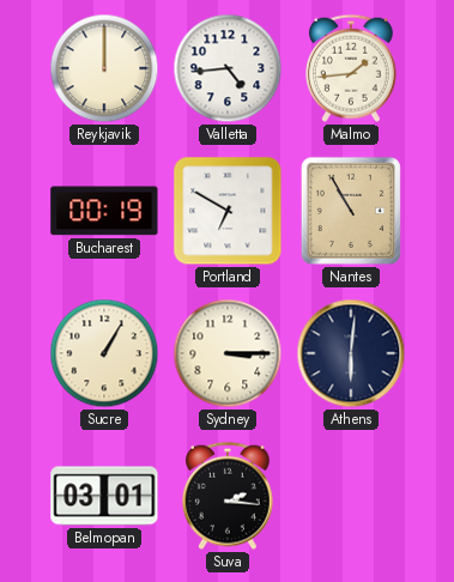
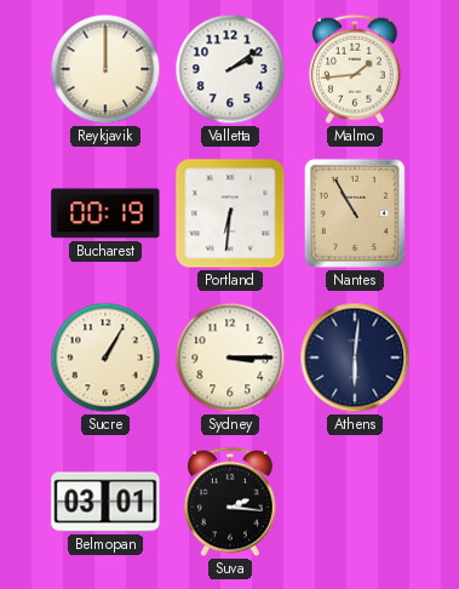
Valletta: 4:44 -> 2:09
Portland: 6:50 -> 6:31
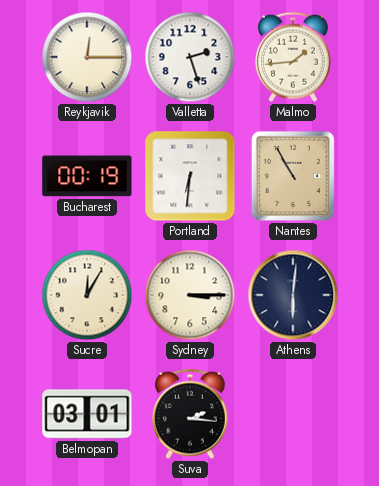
Reykjavik: 12:00 -> 12:15
Valletta: 2:09 -> 2:27
Sucre: 1:05 -> 12:05
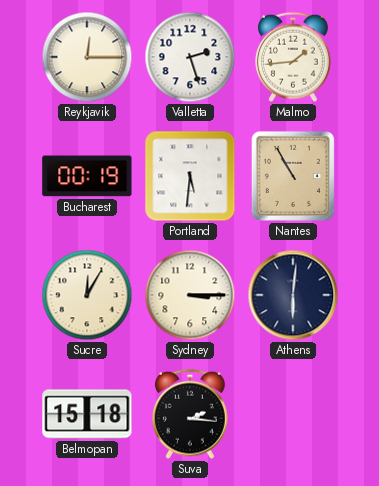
Portland: 6:31 -> 5:31
Belmopan: 03:01 -> 15:18
